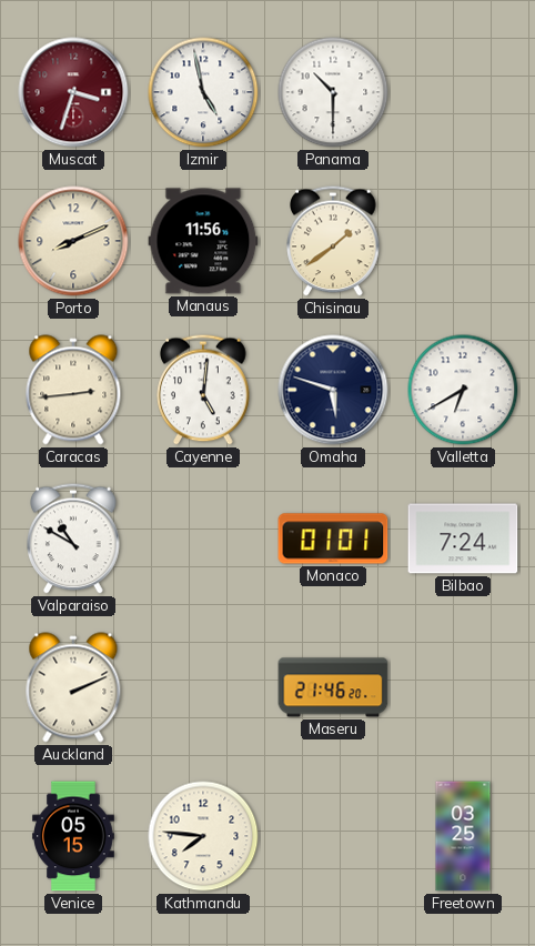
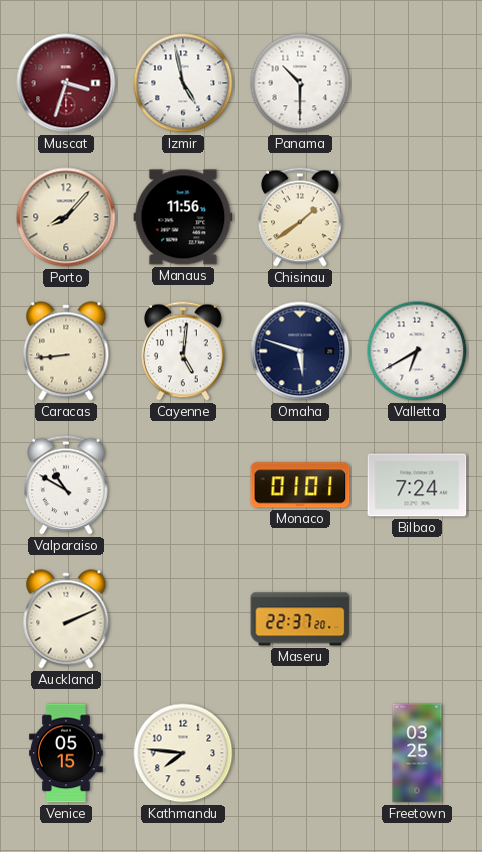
Porto: 8:11 -> 8:07
Caracas: 2:44 -> 8:44
Maseru: 21:46 -> 22:37
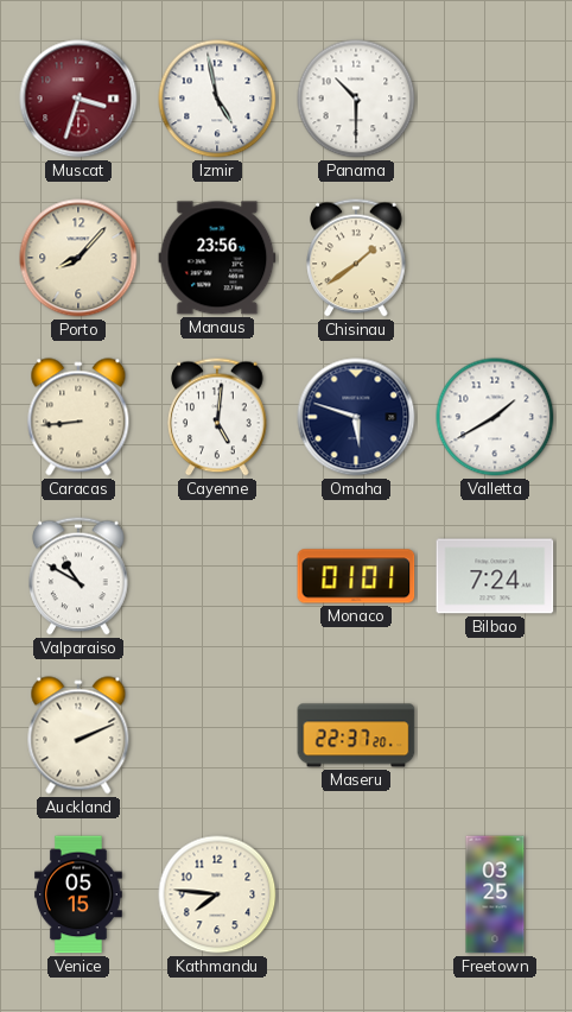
Manaus: 11:56 -> 23:56
Valletta: 6:40 -> 1:40
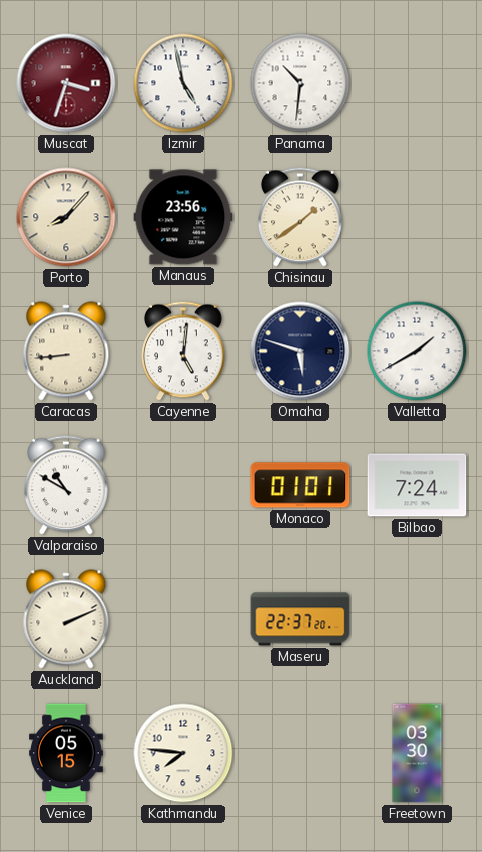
Panama: 10:30 -> 10:31
Freetown: 03:25 -> 03:30
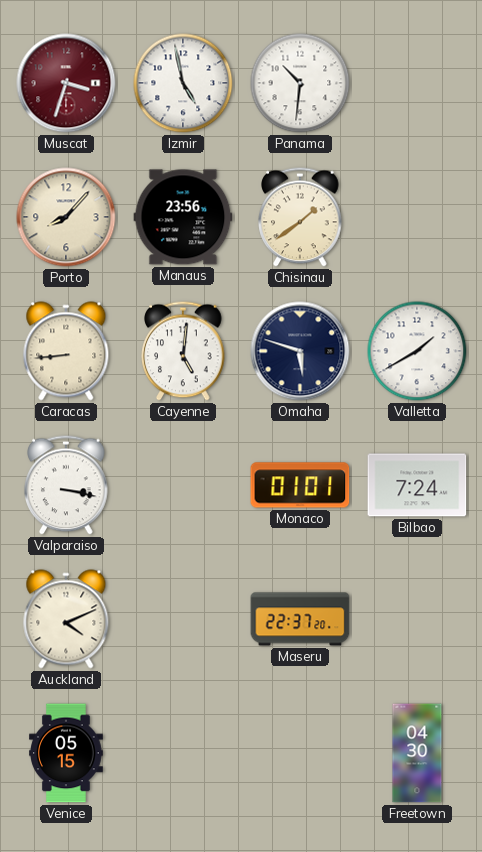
Valparaiso: 10:50 -> 3:17
Auckland: 2:11 -> 4:11
Kathmandu: 7:46 -> none
Freetown: 03:30 -> 04:30
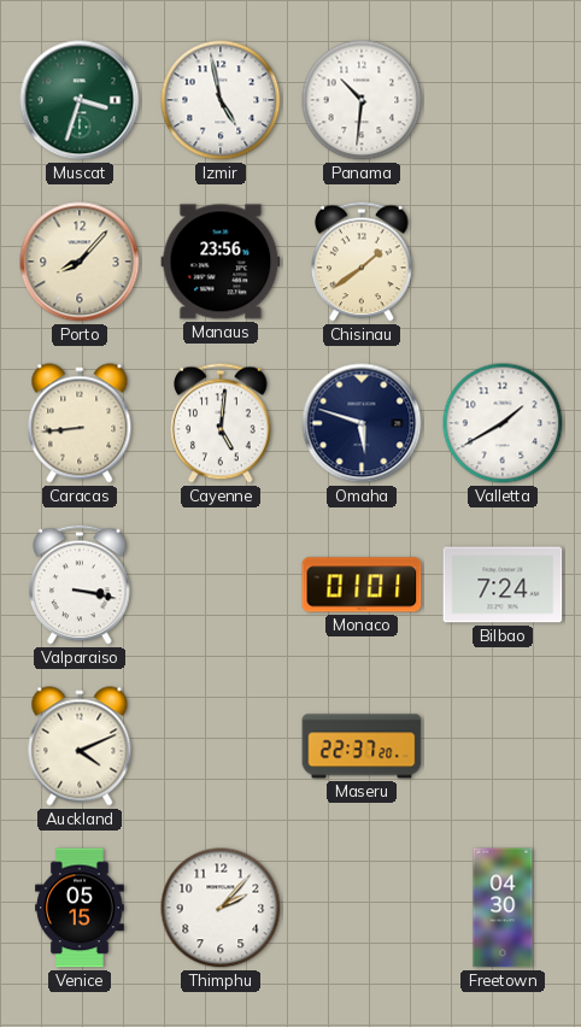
Muscat dial: burgundy -> green
Thimphu: none -> 2:07
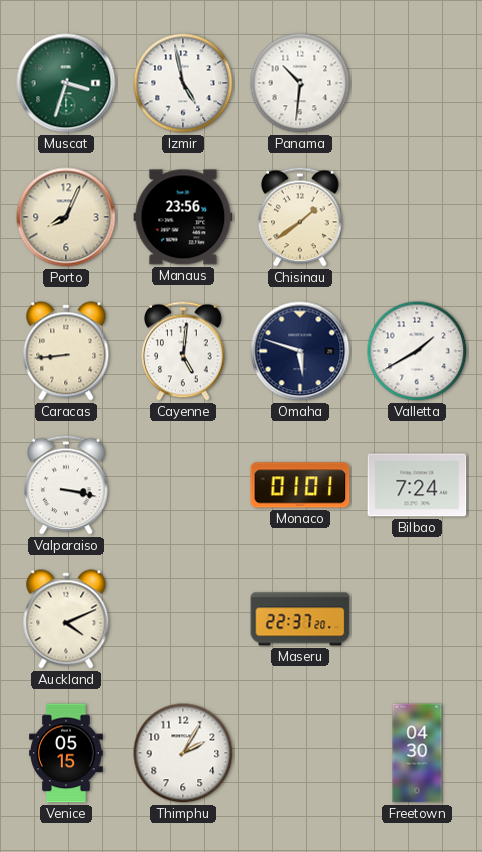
Porto: 8:07 -> 8:04
Thimphu: 2:07 -> 2:05
